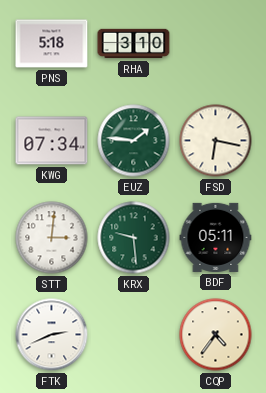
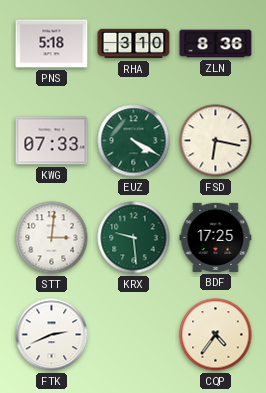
ZLN: none -> 8:36
KWG: 07:34 -> 07:33
EUZ: 1:46 -> 4:20
BDF: 05:11 -> 17:25
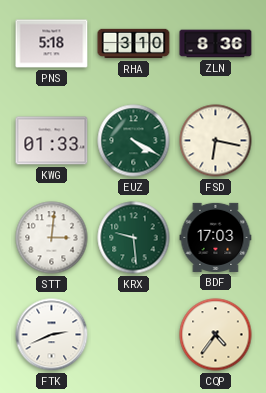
KWG: 07:33 -> 01:33
BDF: 17:25 -> 17:03
